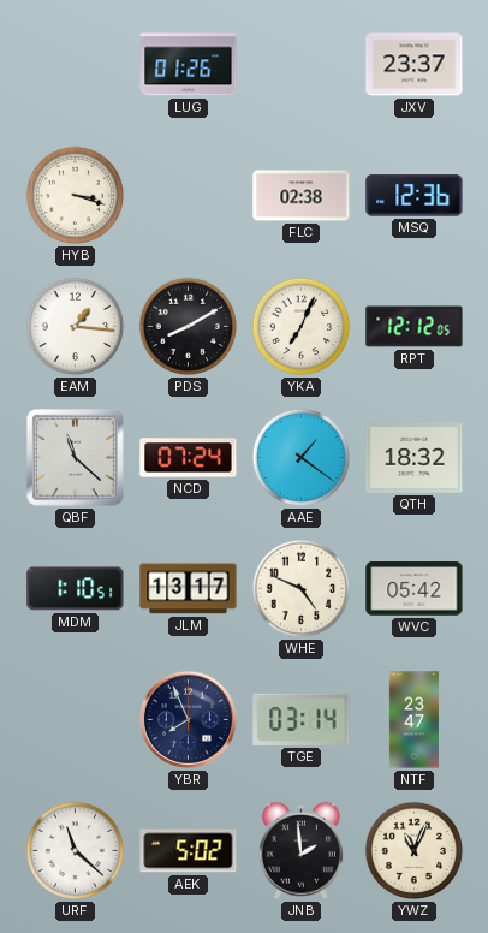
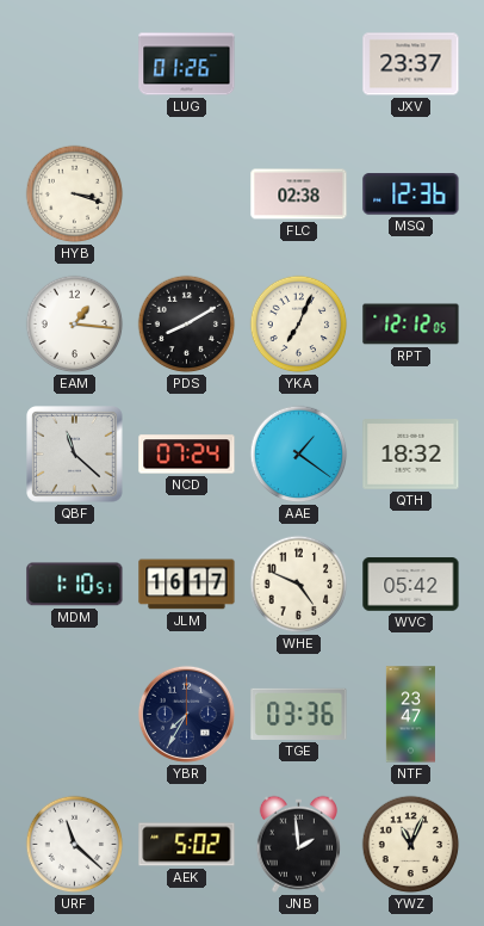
JLM: 13:17 -> 16:17
YBR: 7:56 -> 7:35
TGE: 03:14 -> 03:36
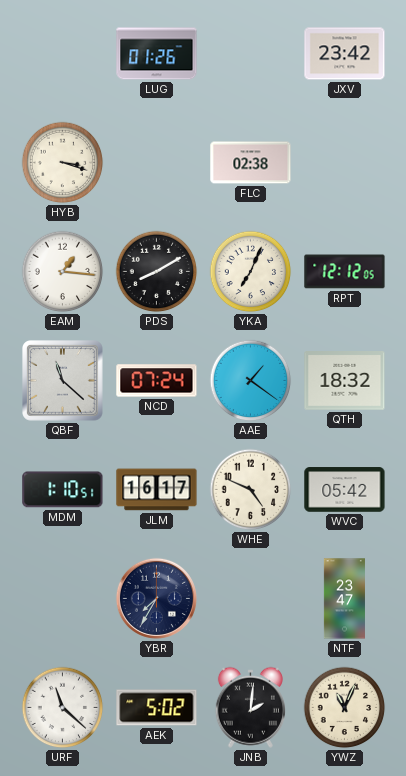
JXV: 23:37 -> 23:42
MSQ: 12:36 -> none
TGE: 03:36 -> none
JNB: 1:59 -> 2:01
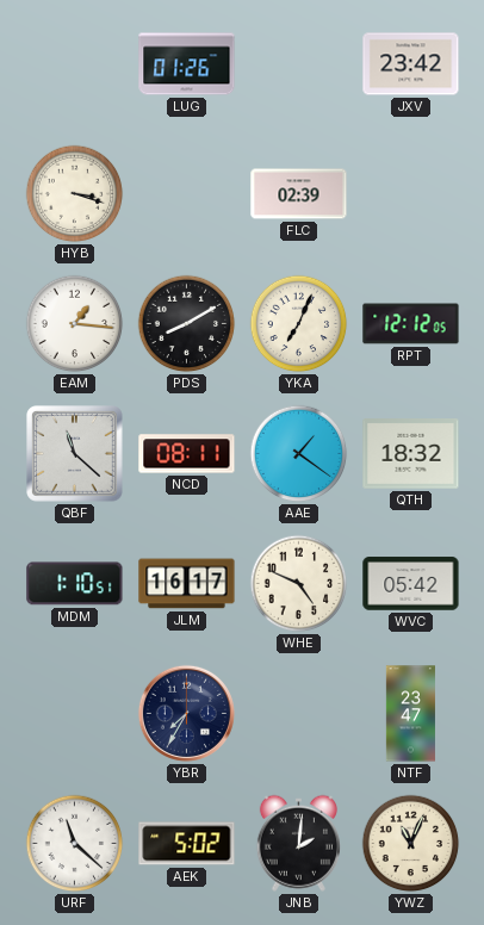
FLC: 02:38 -> 02:39
NCD: 07:24 -> 08:11
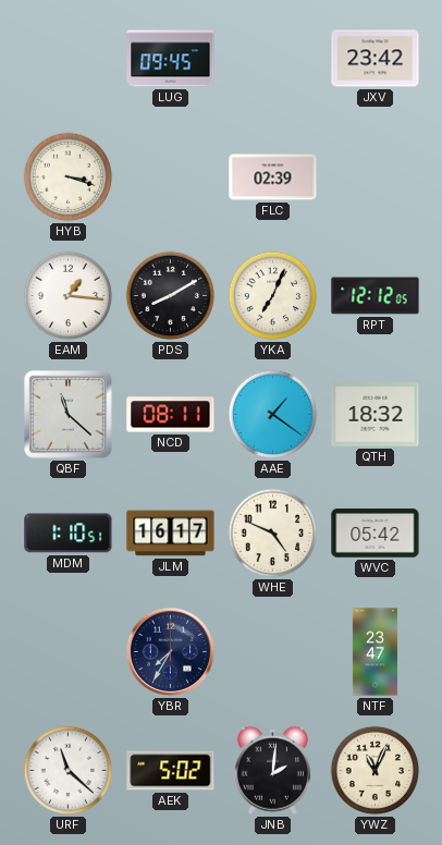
LUG: 01:26 -> 09:45
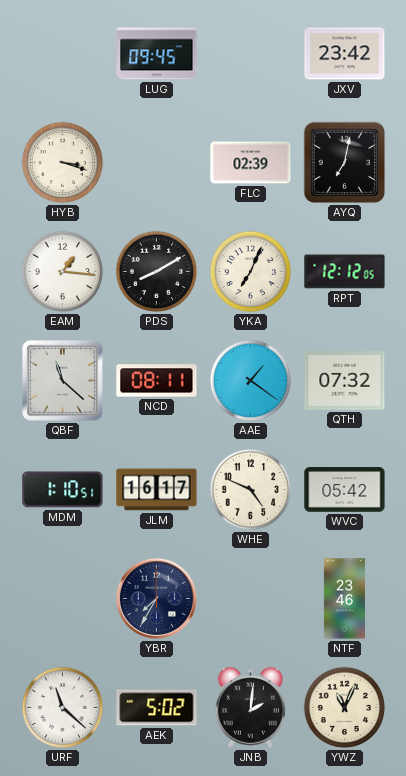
AYQ: none -> 7:02
QTH: 18:32 -> 07:32
NTF: 23:47 -> 23:46
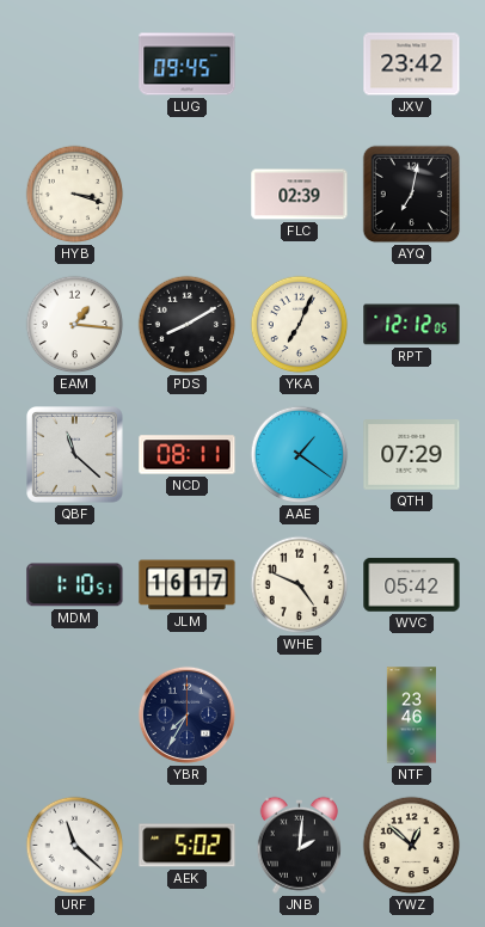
QTH: 07:32 -> 07:29
YWZ: 11:04 -> 12:52
